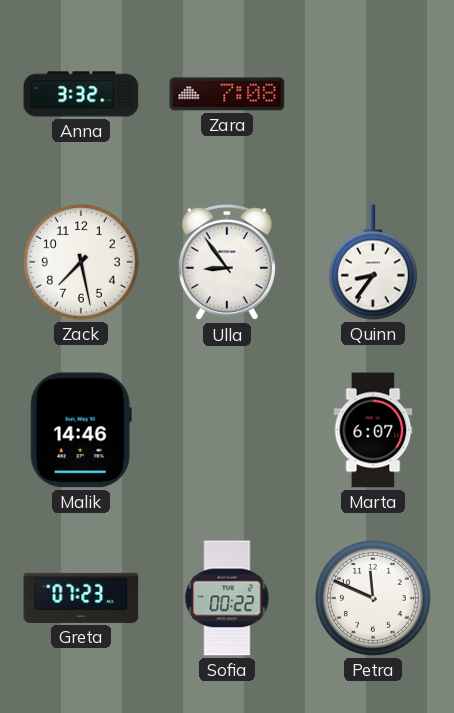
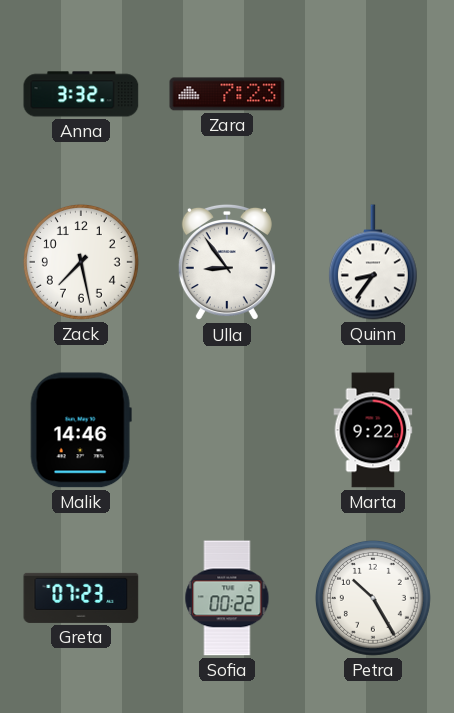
Zara: 7:08 -> 7:23
Marta: 6:07 -> 9:22
Petra: 11:49 -> 10:25
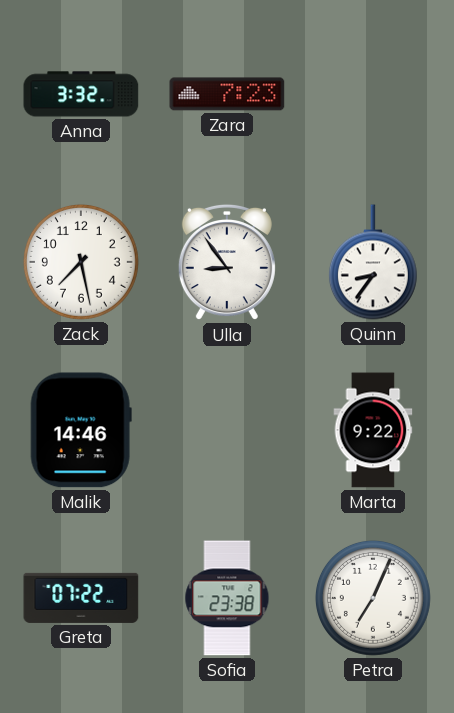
Greta: 07:23 -> 07:22
Sofia: 00:22 -> 23:38
Petra: 10:25 -> 7:04
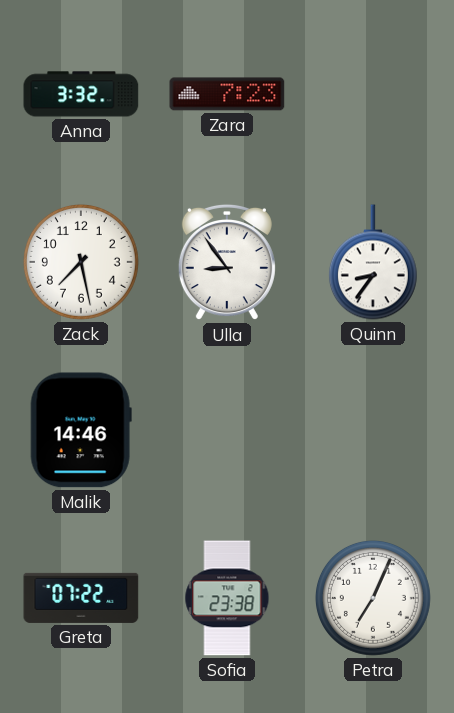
Marta: 9:22 -> none
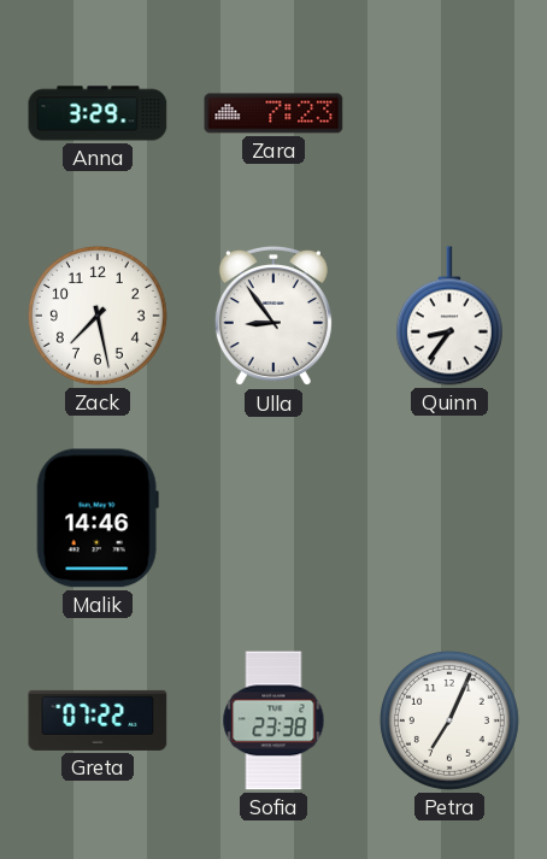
Anna: 3:32 -> 3:29
